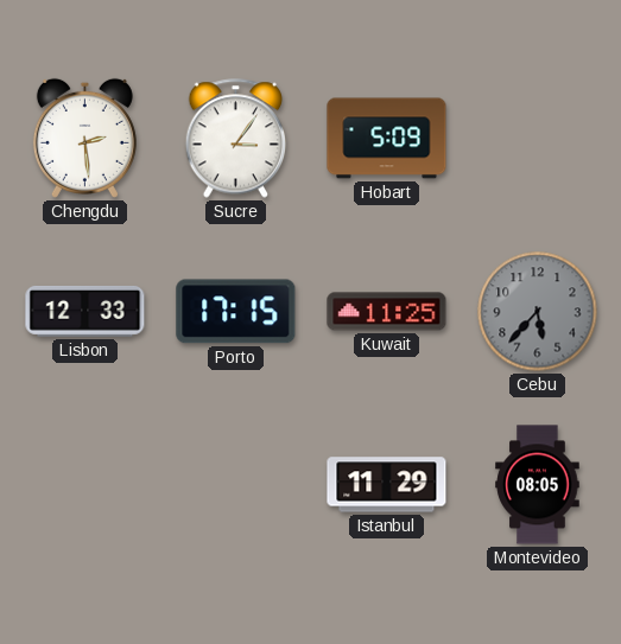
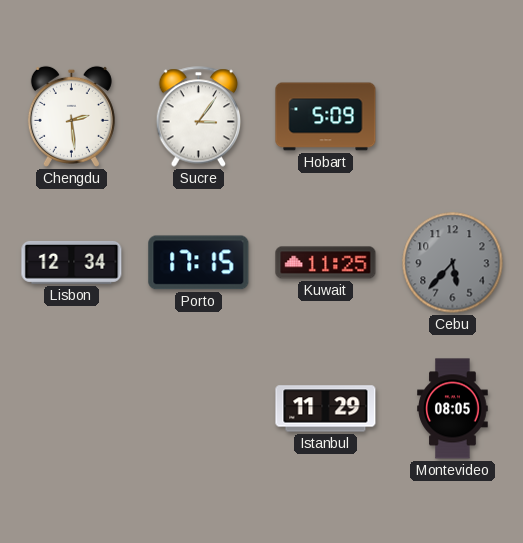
Lisbon: 12:33 -> 12:34
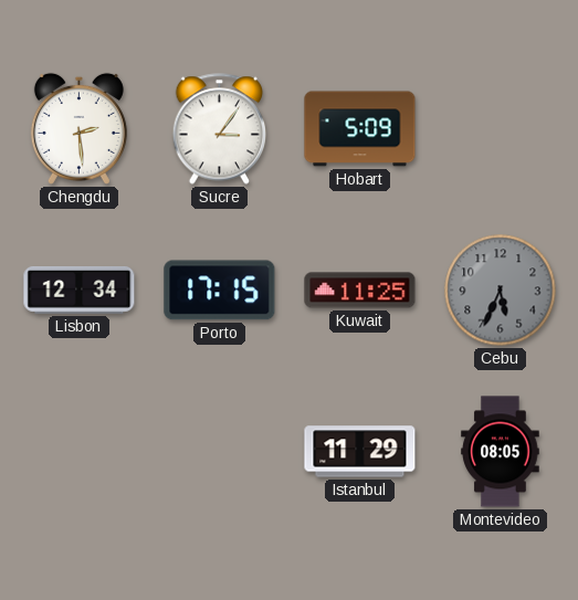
Cebu: 5:37 -> 5:34
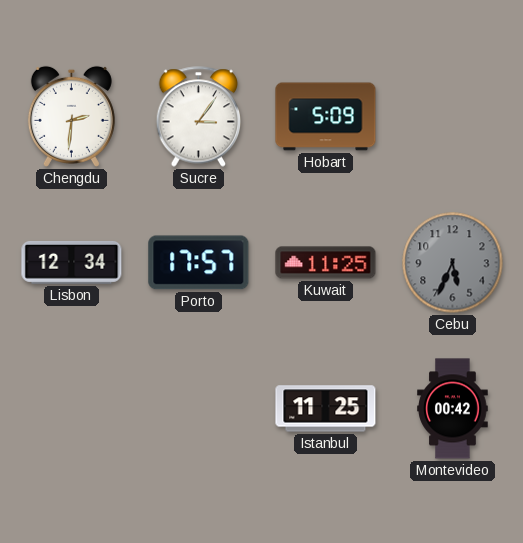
Chengdu: 2:29 -> 2:31
Porto: 17:15 -> 17:57
Istanbul: 11:29 -> 11:25
Montevideo: 08:05 -> 00:42
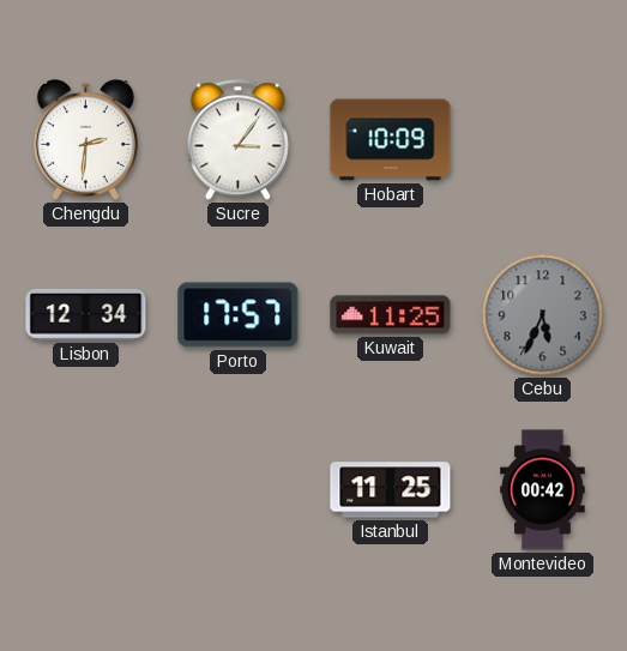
Hobart: 5:09 -> 10:09
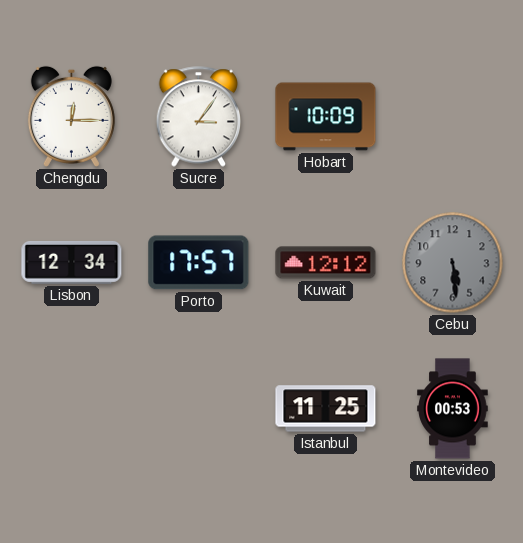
Chengdu: 2:31 -> 12:15
Kuwait: 11:25 -> 12:12
Cebu: 5:34 -> 5:29
Montevideo: 00:42 -> 00:53
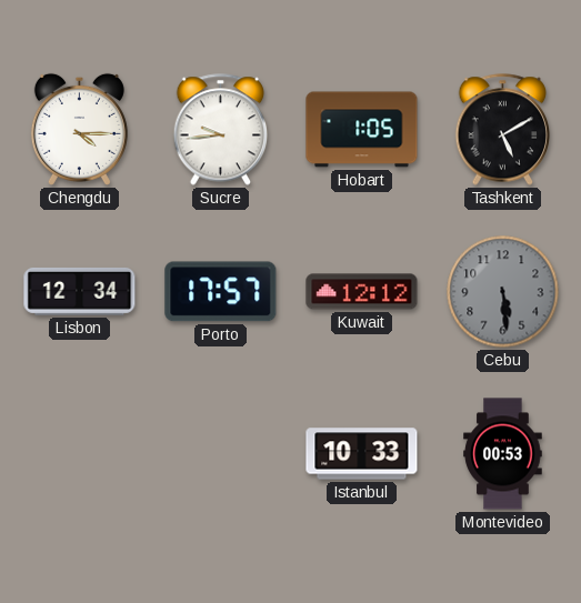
Chengdu: 12:15 -> 4:15
Sucre: 3:06 -> 9:44
Hobart: 10:09 -> 1:05
Tashkent: none -> 5:10
Istanbul: 11:25 -> 10:33
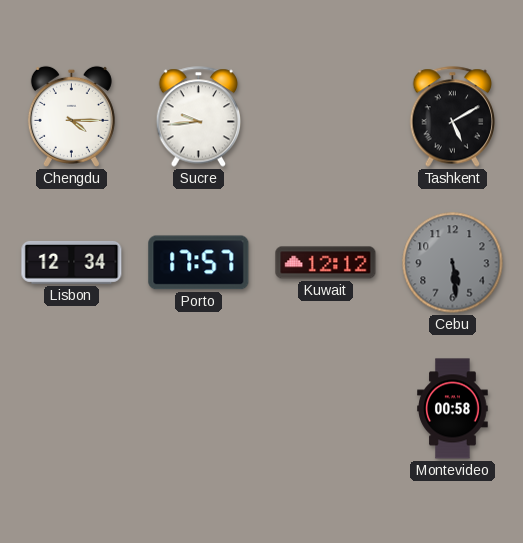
Hobart: 1:05 -> none
Istanbul: 10:33 -> none
Montevideo: 00:53 -> 00:58
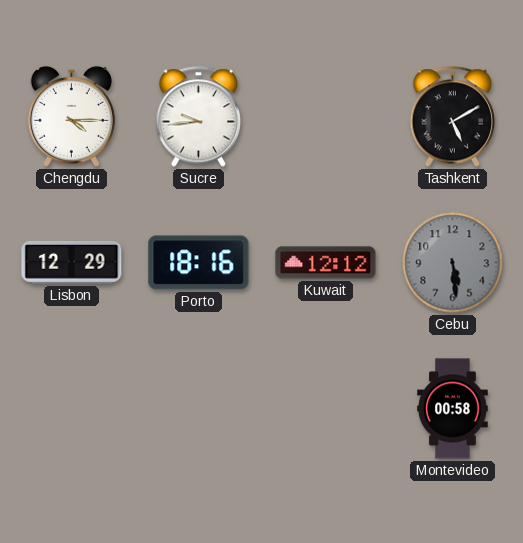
Lisbon: 12:34 -> 12:29
Porto: 17:57 -> 18:16
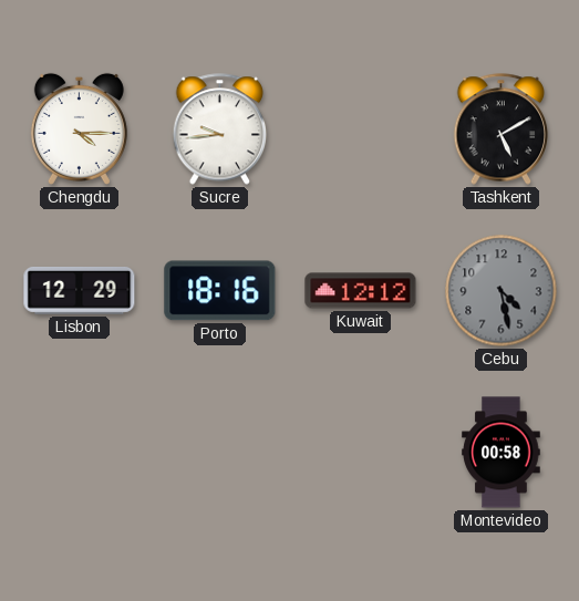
Cebu: 5:29 -> 4:28
